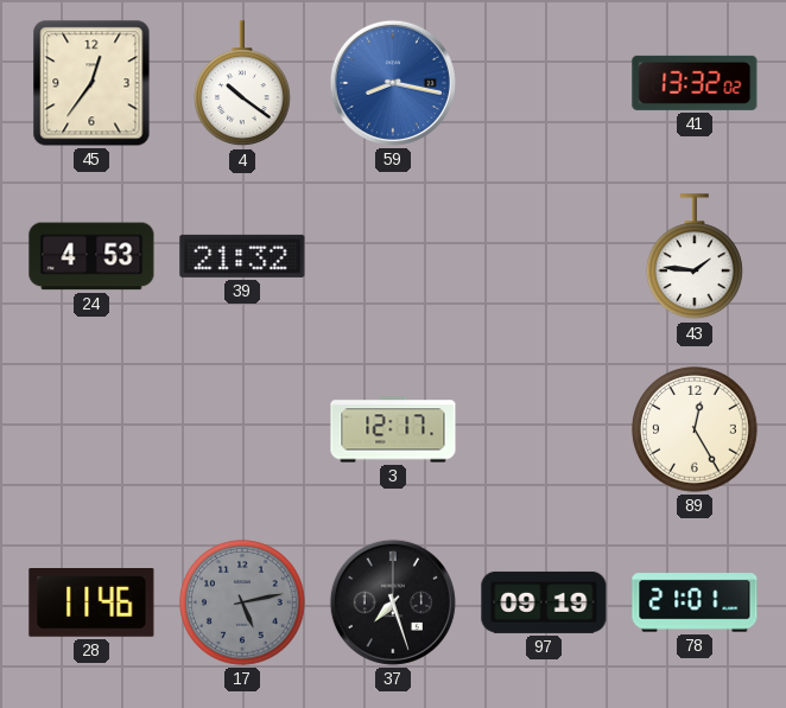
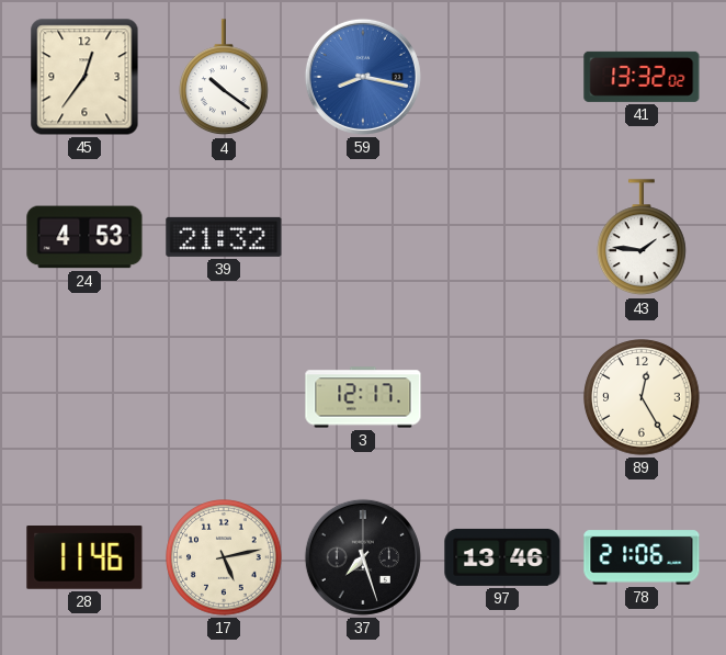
17 dial: grey -> cream
97: 09:19 -> 13:46
78: 21:01 -> 21:06
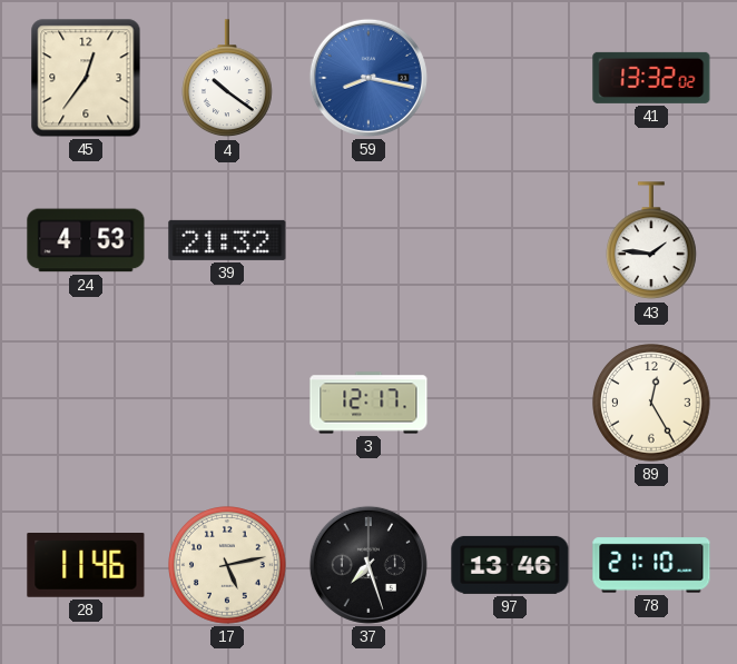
78: 21:06 -> 21:10
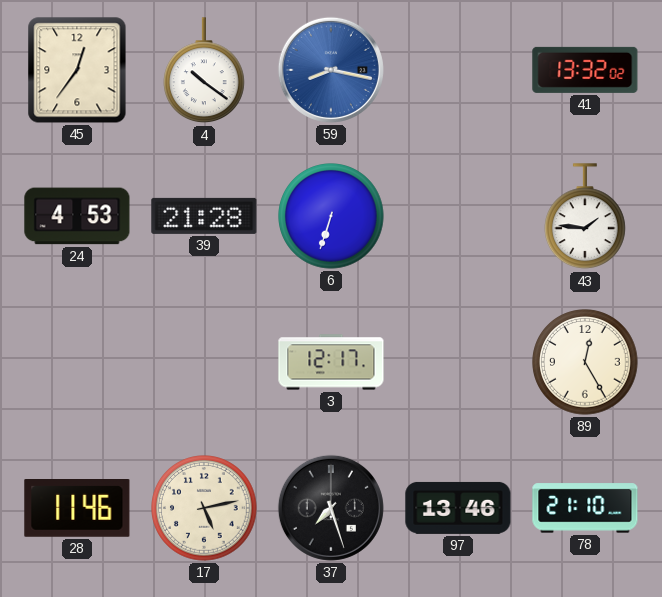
39: 21:32 -> 21:28
6: none -> 6:33
